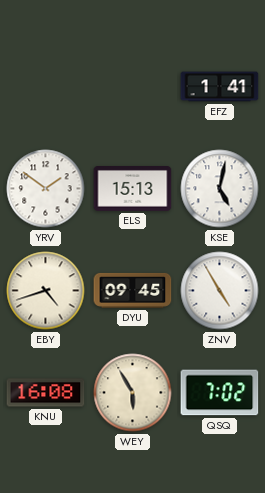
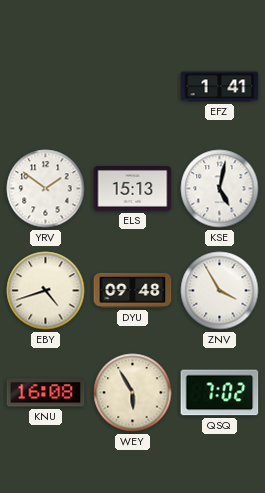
DYU: 09:45 -> 09:48
ZNV: 4:55 -> 3:55
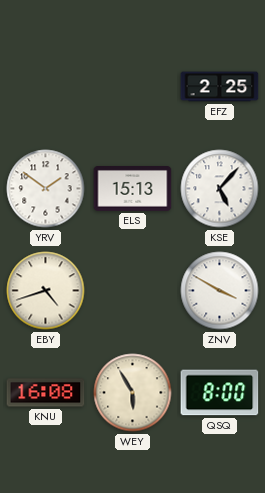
EFZ: 1:41 -> 2:25
KSE: 5:02 -> 5:07
DYU: 09:48 -> none
ZNV: 3:55 -> 3:50
QSQ: 7:02 -> 8:00
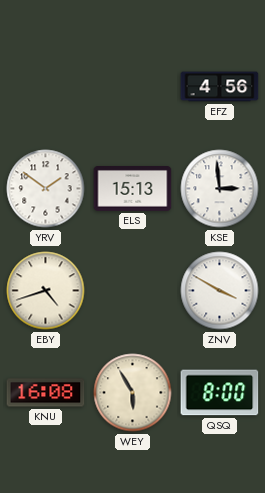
EFZ: 2:25 -> 4:56
KSE: 5:07 -> 2:59
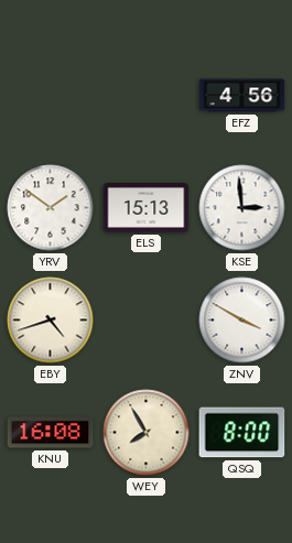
WEY: 5:55 -> 7:55
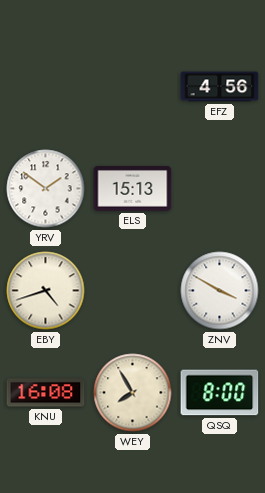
KSE: 2:59 -> none
